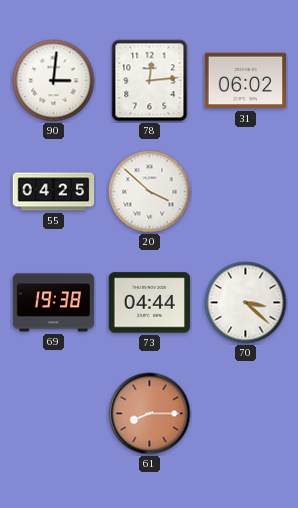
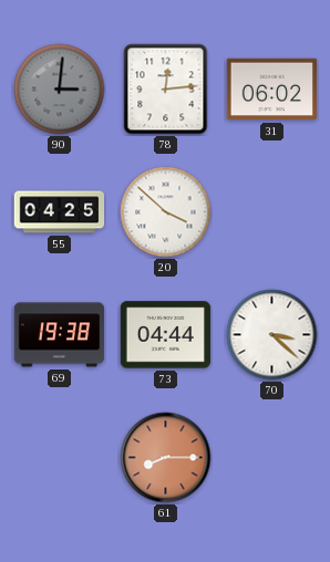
90 dial: white -> grey
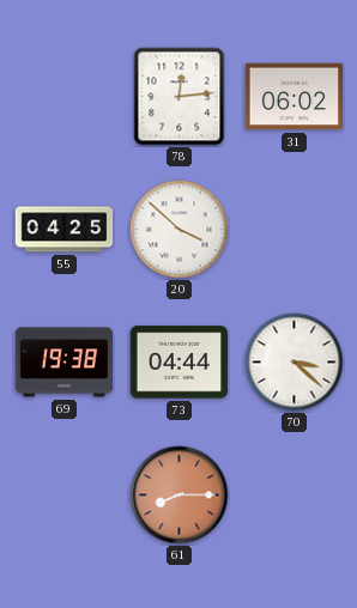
90: 3:01 -> none
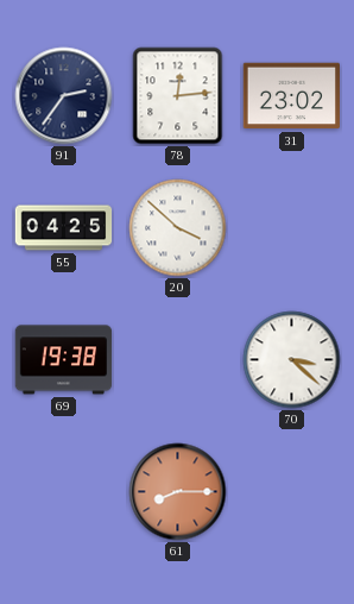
91: none -> 2:36
31: 06:02 -> 23:02
73: 04:44 -> none
